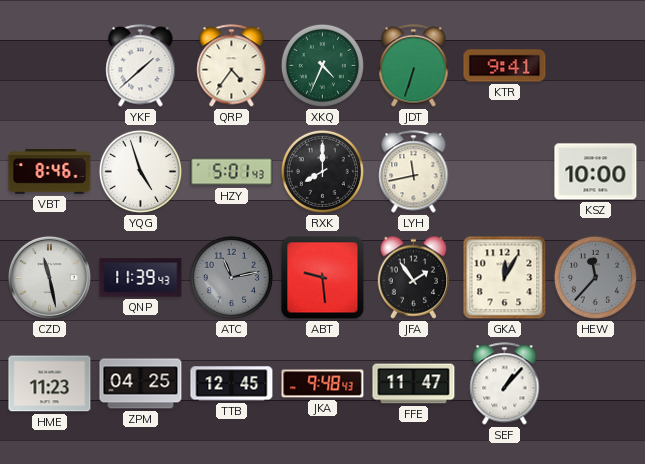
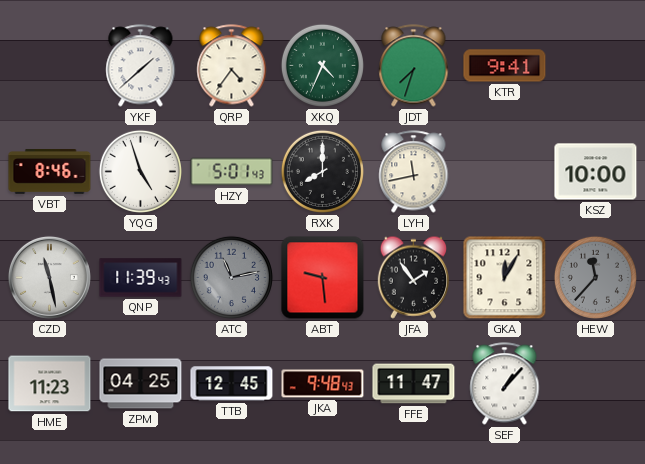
JDT: 6:33 -> 7:33
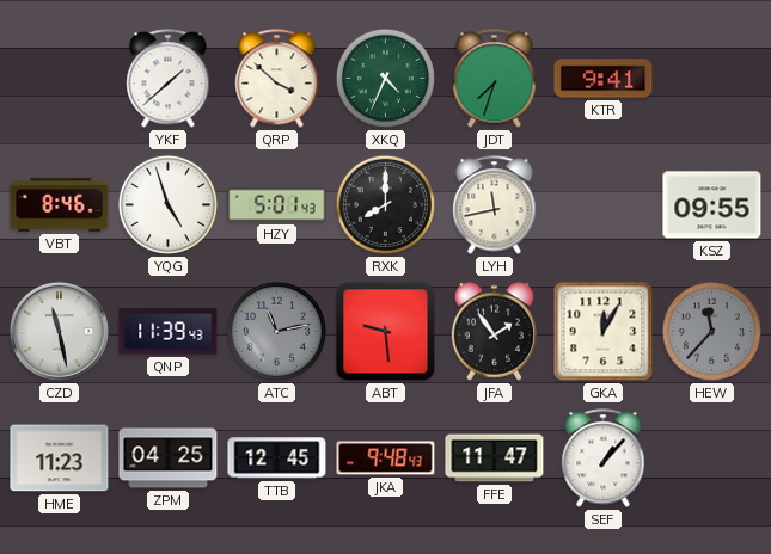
QRP: 4:36 -> 3:52
KSZ: 10:00 -> 09:55
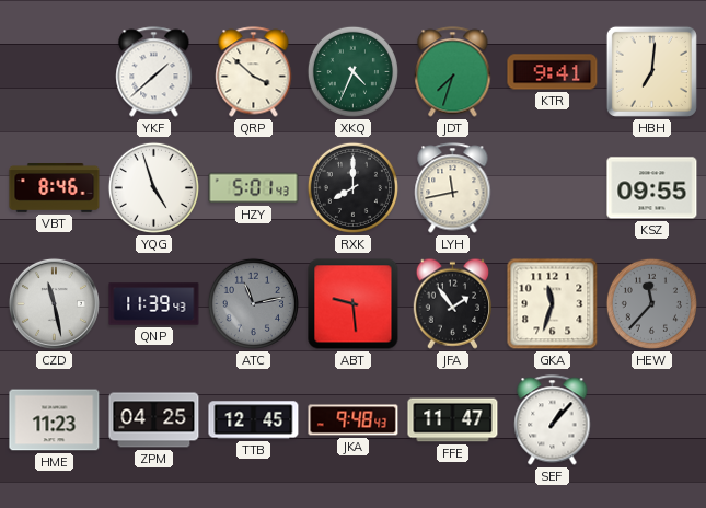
HBH: none -> 7:01
GKA: 12:05 -> 11:33
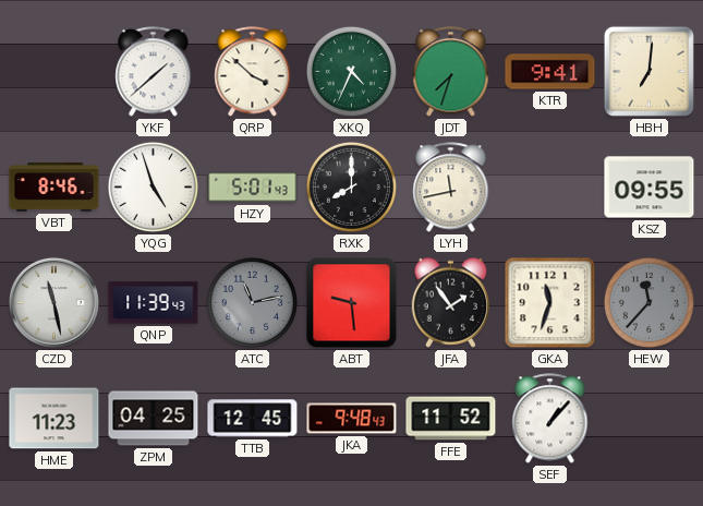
FFE: 11:47 -> 11:52
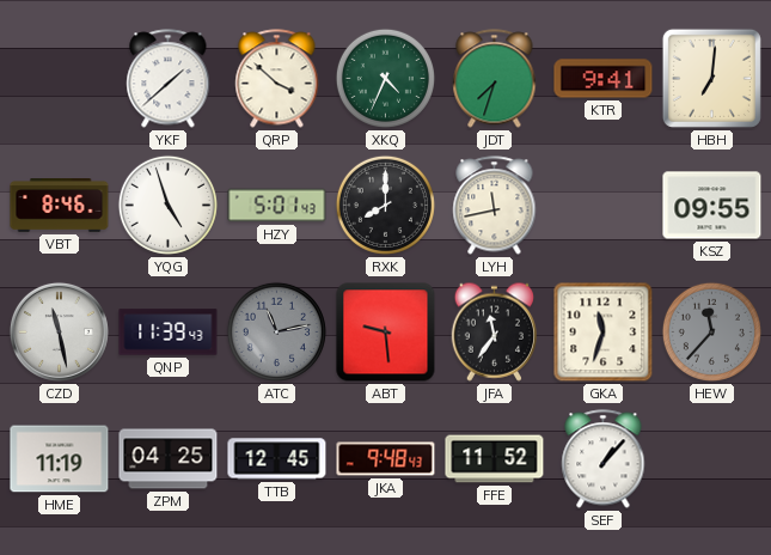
JFA: 1:54 -> 11:36
HME: 11:23 -> 11:19
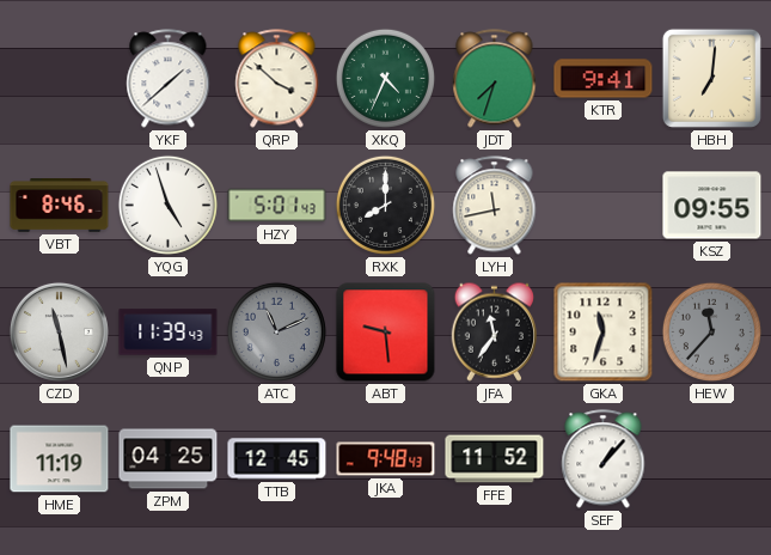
ATC: 11:13 -> 11:11
